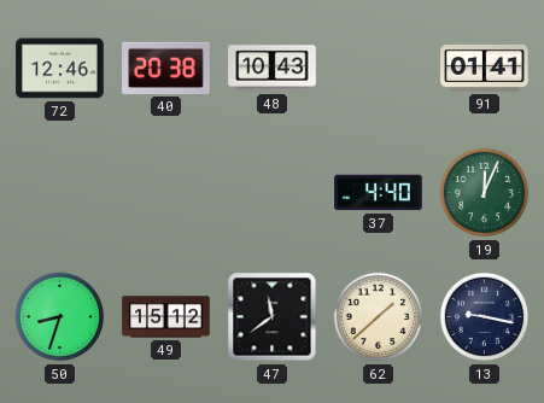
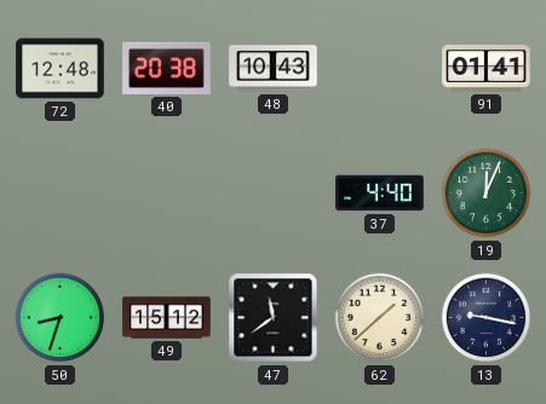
72: 12:46 -> 12:48
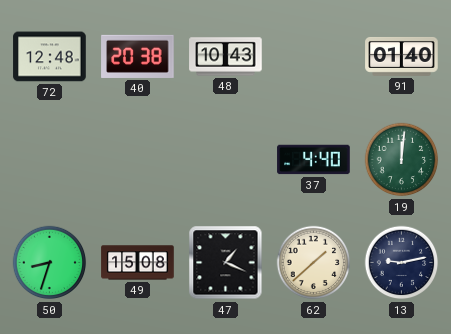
91: 01:41 -> 01:40
19: 12:04 -> 12:01
49: 15:12 -> 15:08
47: 11:39 -> 1:19
13: 9:17 -> 9:13
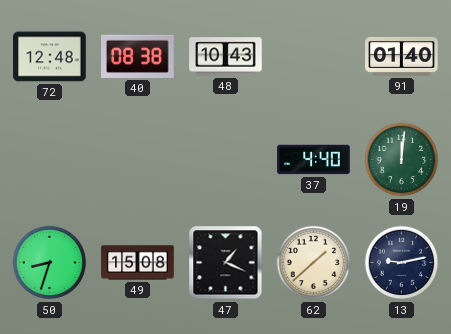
40: 20:38 -> 08:38
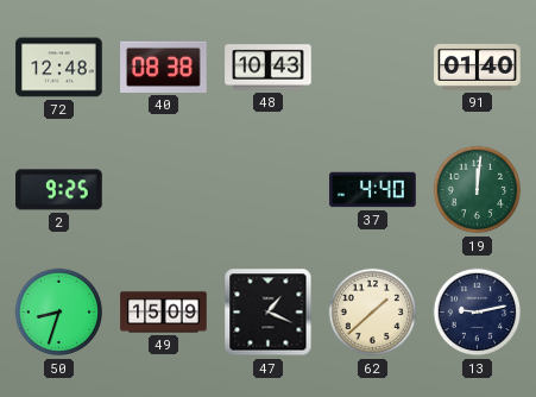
2: none -> 9:25
49: 15:08 -> 15:09
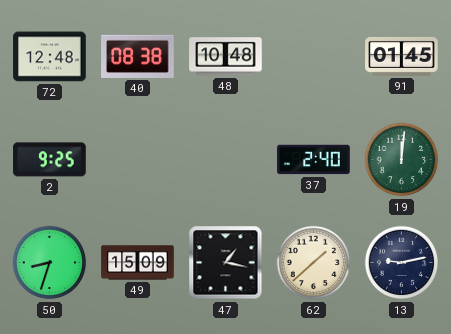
48: 10:43 -> 10:48
91: 01:40 -> 01:45
37: 4:40 -> 2:40
47: 1:19 -> 1:17
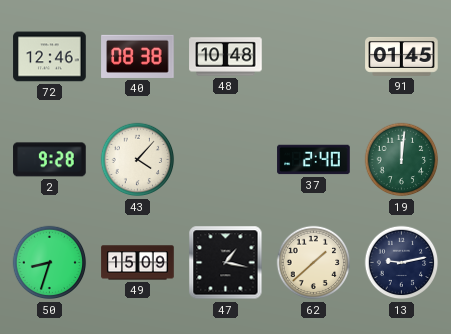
72: 12:48 -> 12:46
2: 9:25 -> 9:28
43: none -> 4:07
